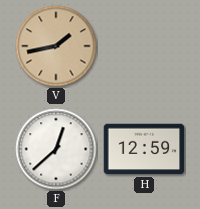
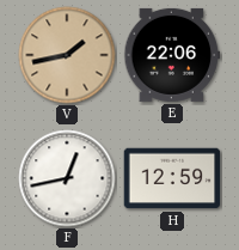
E: none -> 22:06
F: 12:38 -> 12:43
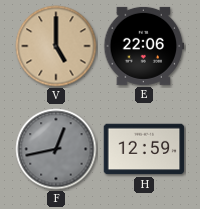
V: 1:43 -> 5:00
F dial: white -> grey
